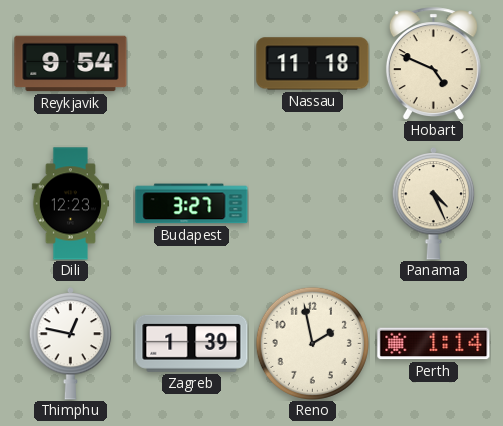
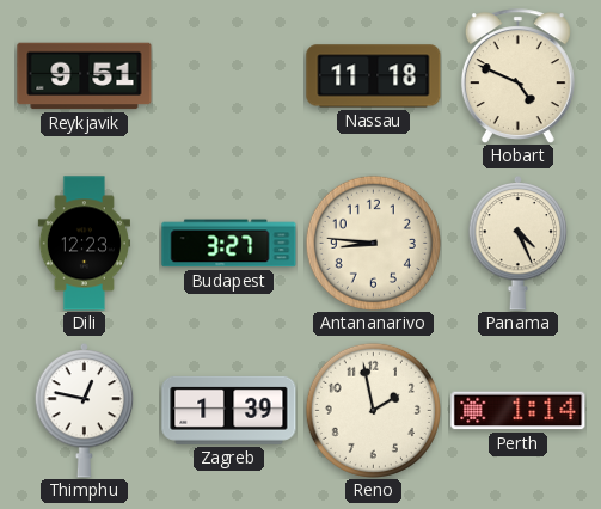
Reykjavik: 9:54 -> 9:51
Antananarivo: none -> 8:46
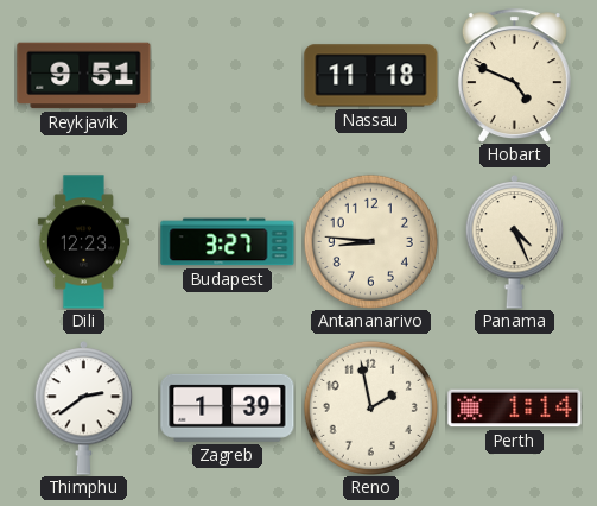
Thimphu: 12:47 -> 2:39
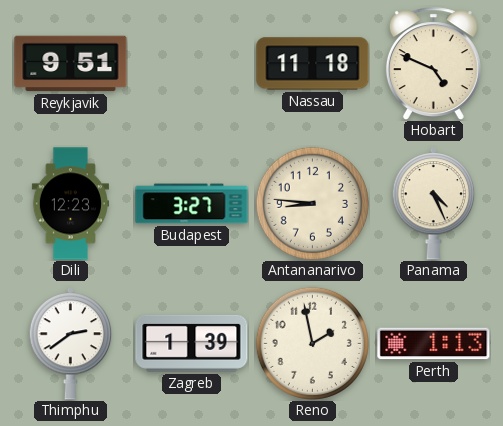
Perth: 1:14 -> 1:13
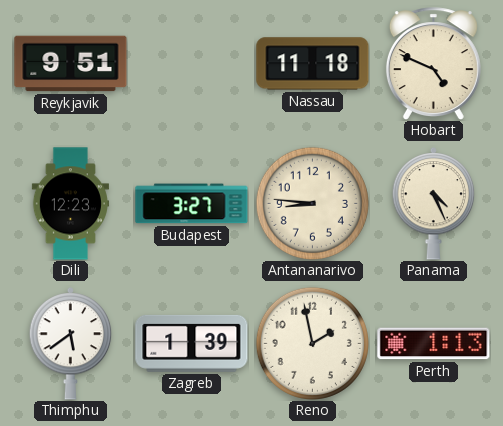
Thimphu: 2:39 -> 5:39
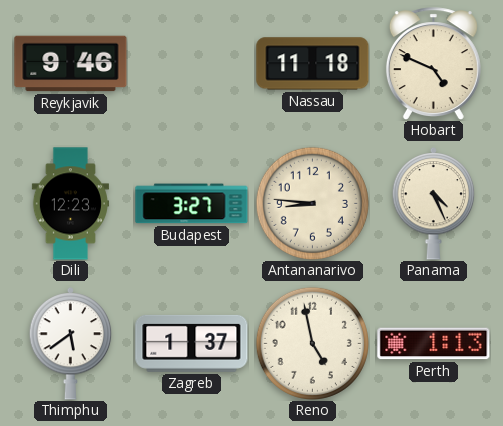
Reykjavik: 9:51 -> 9:46
Zagreb: 1:39 -> 1:37
Reno: 1:58 -> 4:58
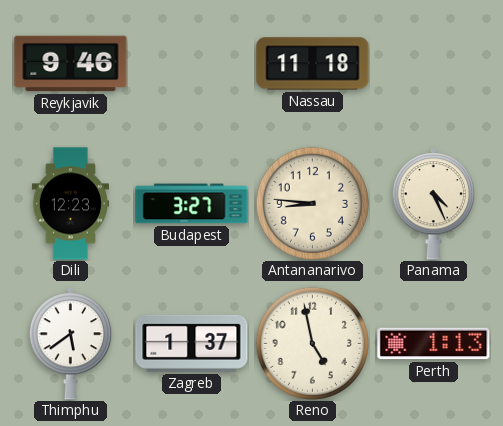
Hobart: 4:49 -> none
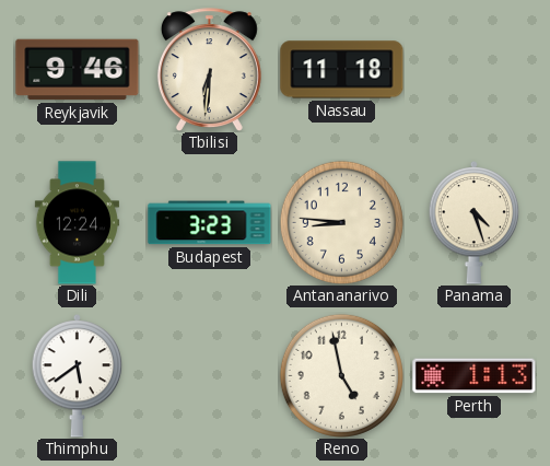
Tbilisi: none -> 6:31
Dili: 12:23 -> 12:24
Budapest: 3:27 -> 3:23
Panama: 4:26 -> 4:27
Zagreb: 1:37 -> none
